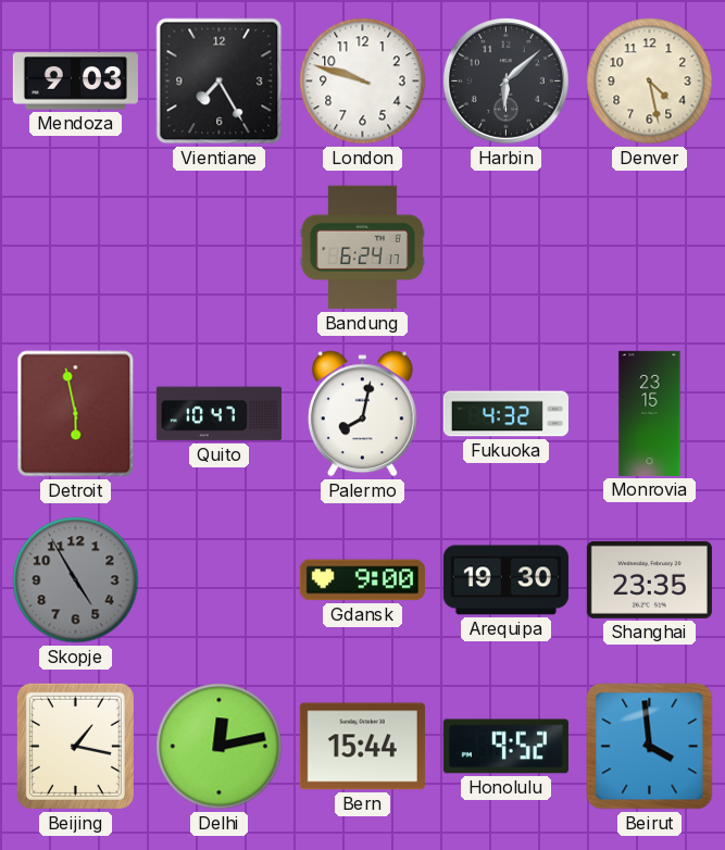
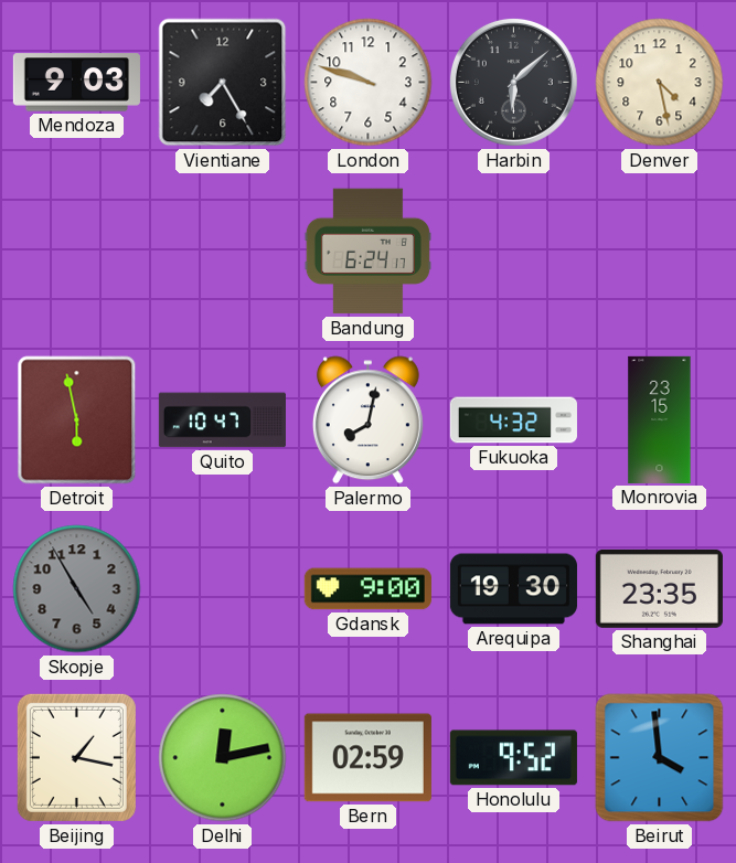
Bern: 15:44 -> 02:59
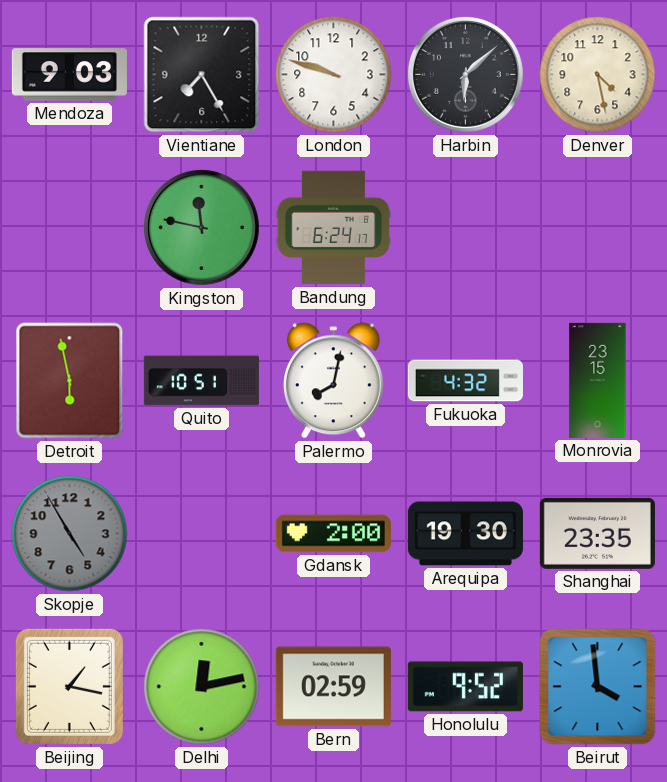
Kingston: none -> 11:47
Quito: 10:47 -> 10:51
Gdansk: 9:00 -> 2:00
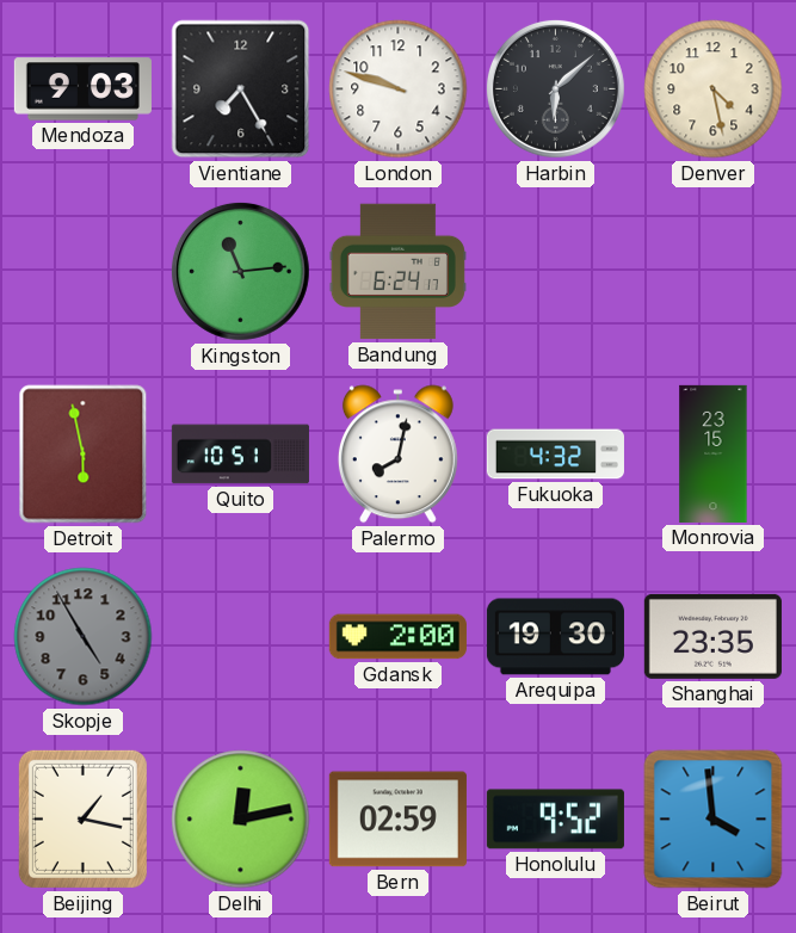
Kingston: 11:47 -> 11:14
